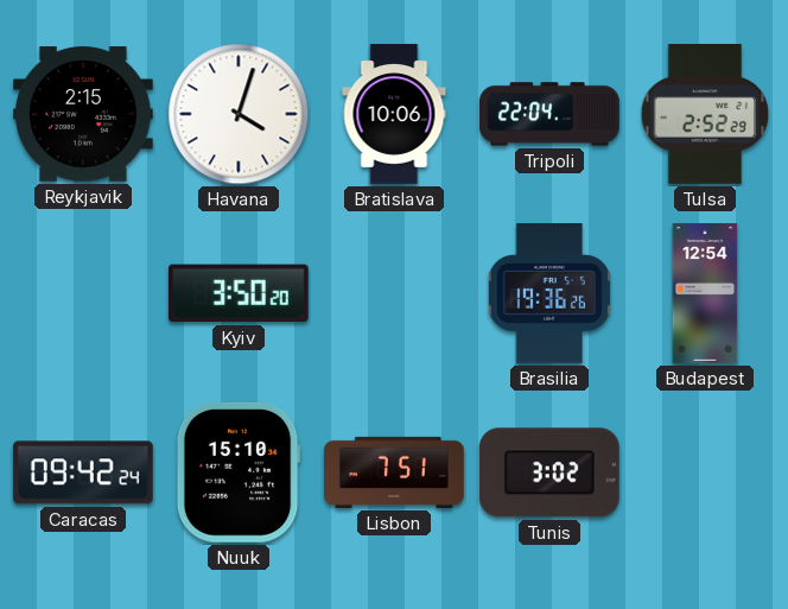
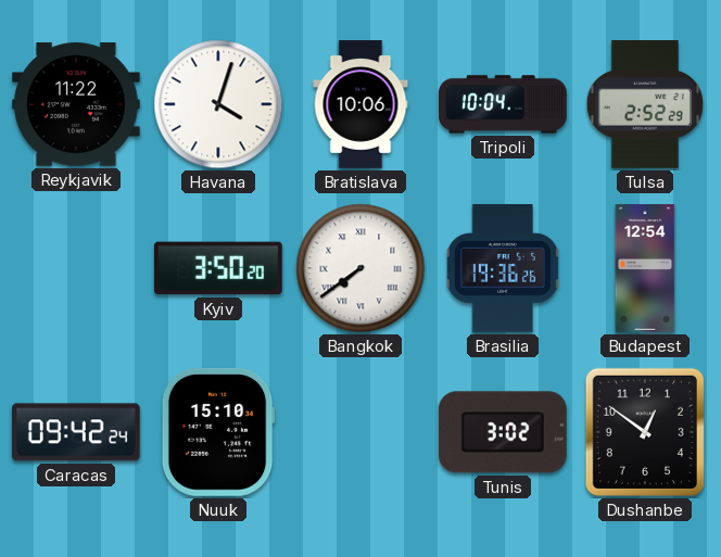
Reykjavik: 2:15 -> 11:22
Tripoli: 22:04 -> 10:04
Bangkok: none -> 7:39
Lisbon: 7:51 -> none
Dushanbe: none -> 12:51
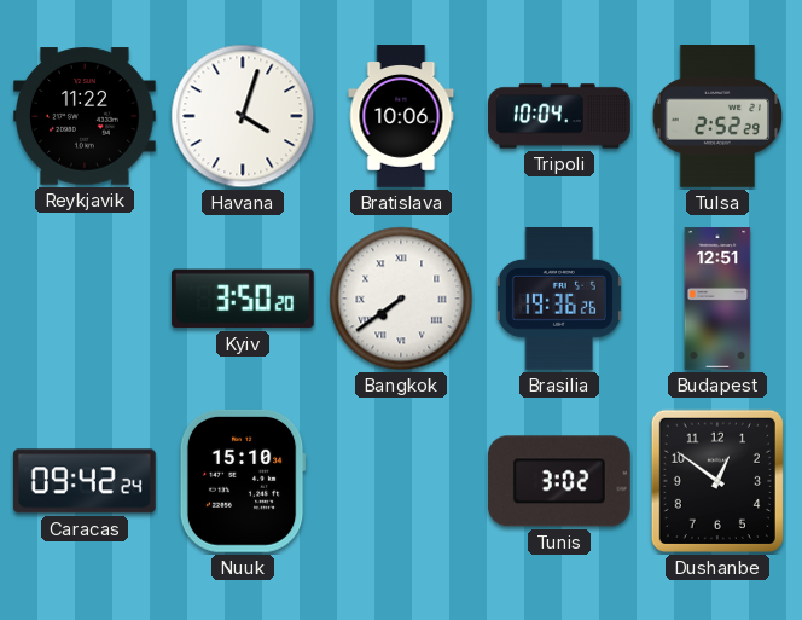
Budapest: 12:54 -> 12:51
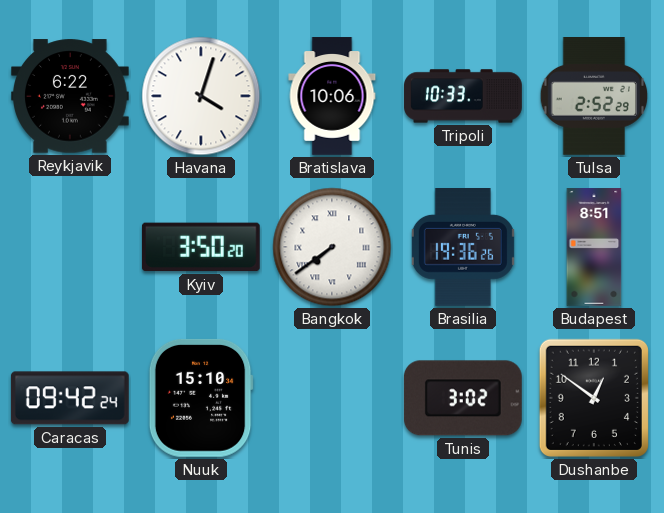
Reykjavik: 11:22 -> 6:22
Tripoli: 10:04 -> 10:33
Budapest: 12:51 -> 8:51
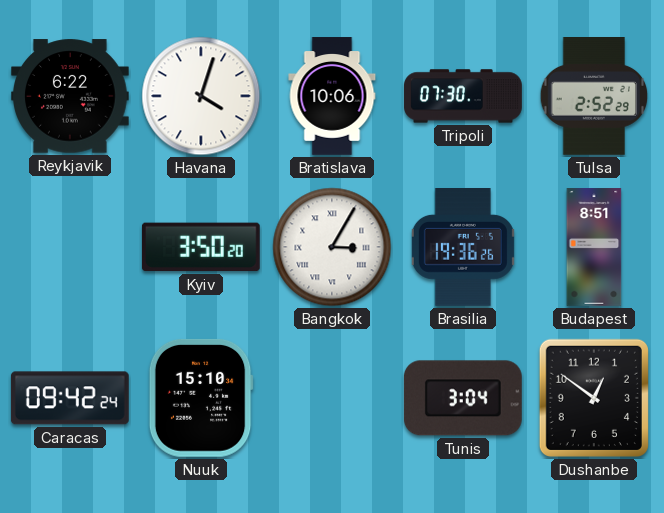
Tripoli: 10:33 -> 07:30
Bangkok: 7:39 -> 3:05
Tunis: 3:02 -> 3:04
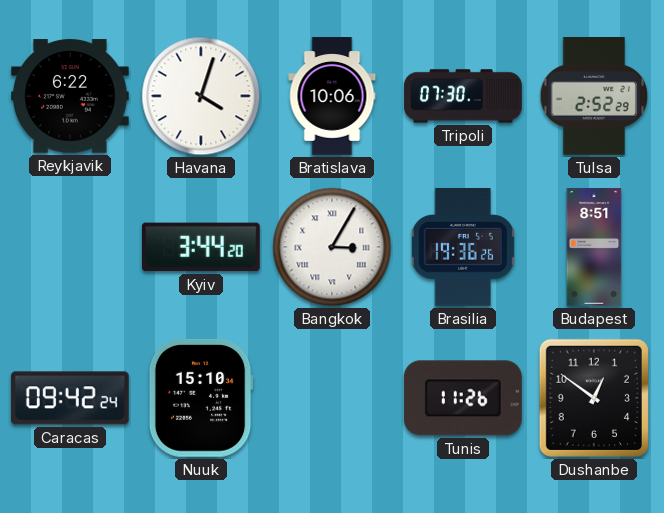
Kyiv: 3:50 -> 3:44
Tunis: 3:04 -> 11:26
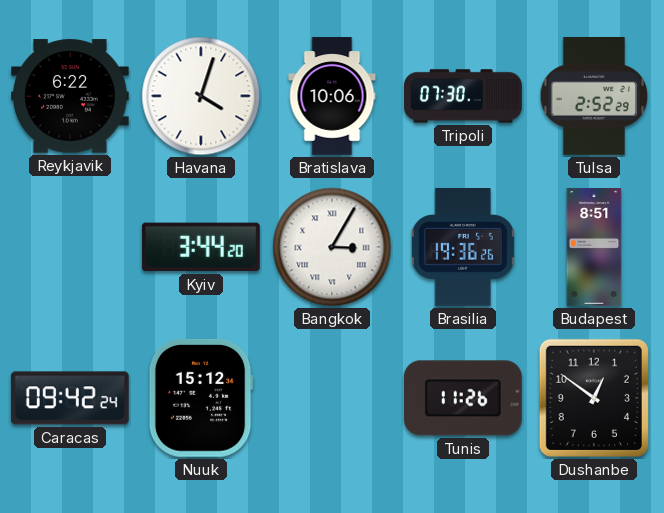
Nuuk: 15:10 -> 15:12
